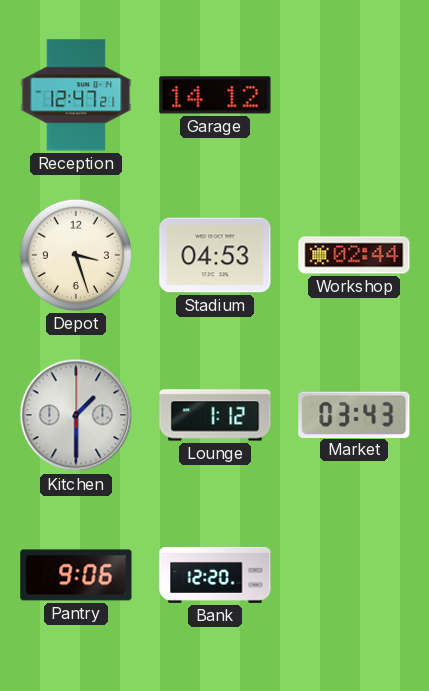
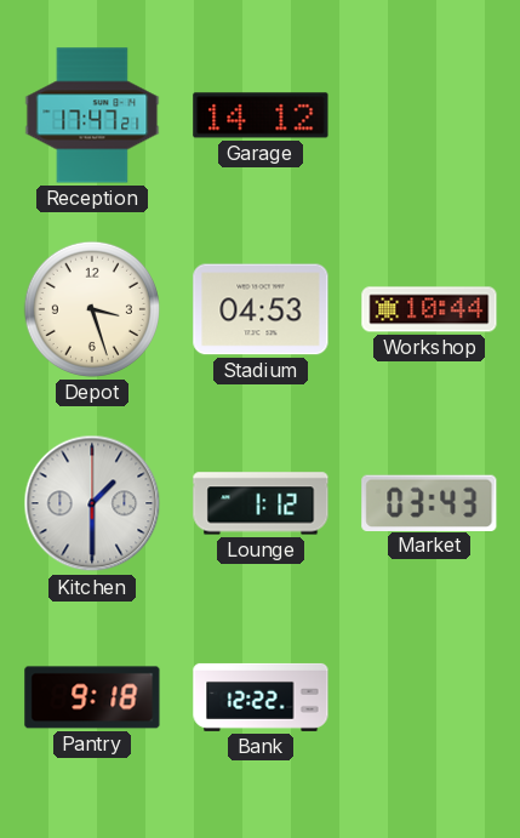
Reception: 12:47 -> 17:47
Workshop: 02:44 -> 10:44
Pantry: 9:06 -> 9:18
Bank: 12:20 -> 12:22
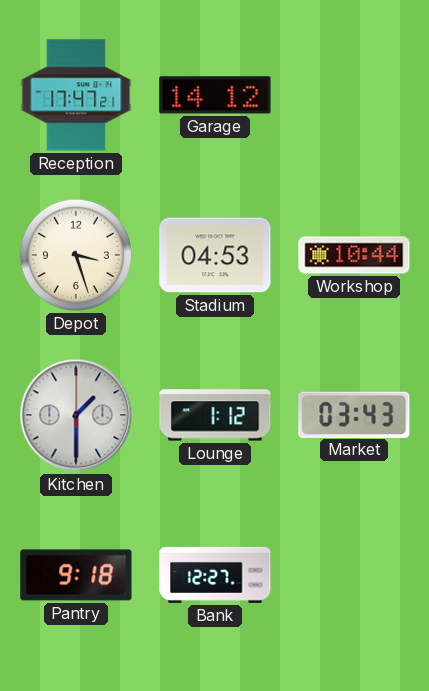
Bank: 12:22 -> 12:27
